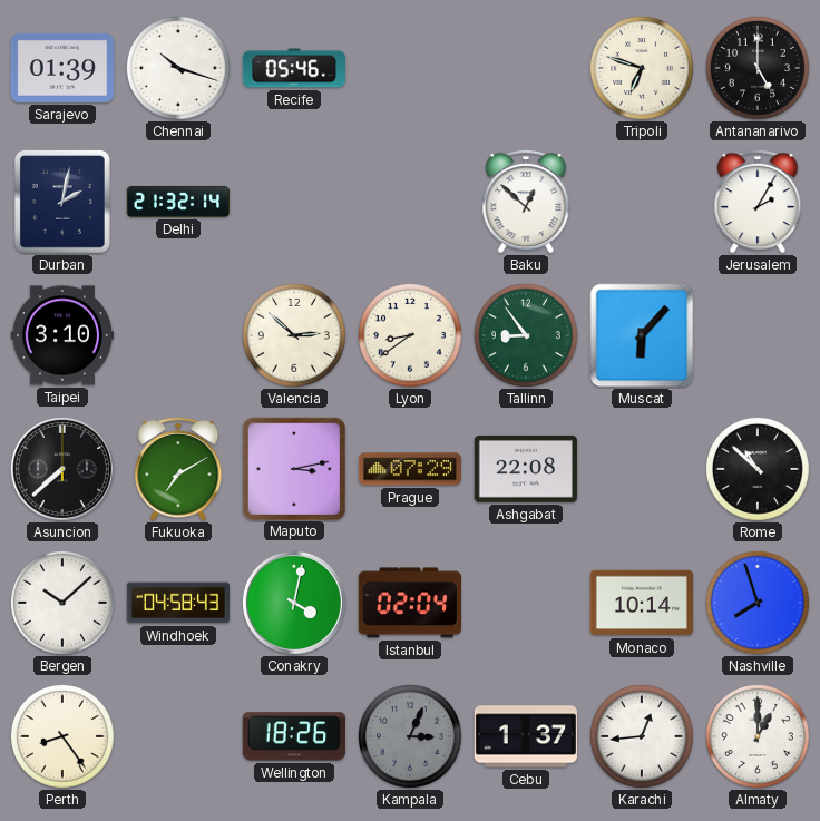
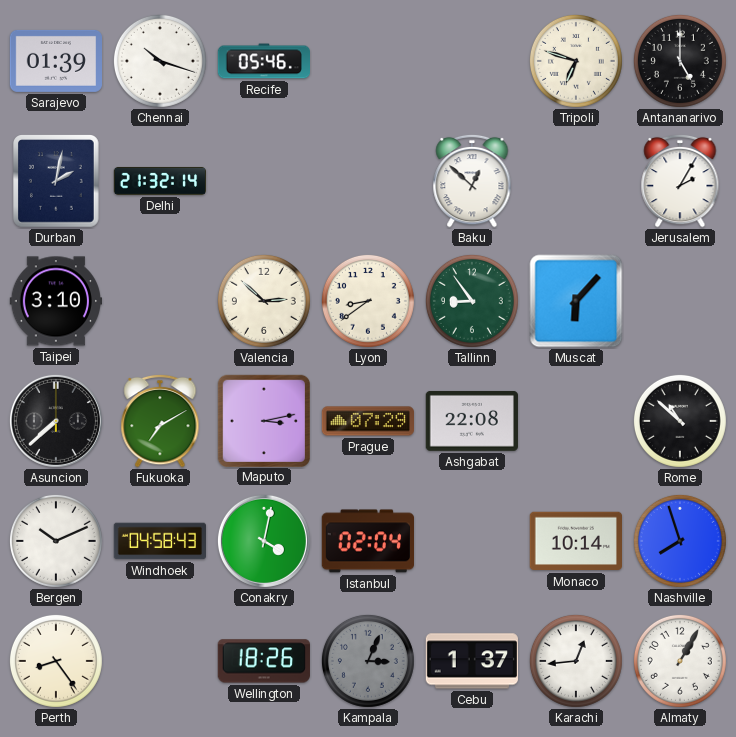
Bergen: 10:08 -> 10:11
Almaty: 1:00 -> 1:05
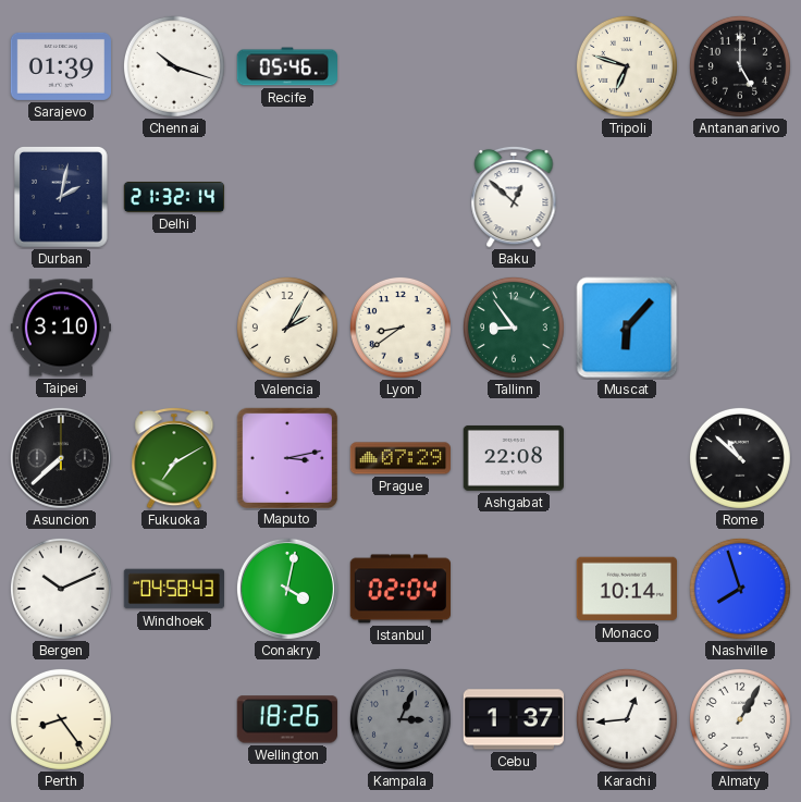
Jerusalem: 2:05 -> none
Valencia: 2:52 -> 2:05
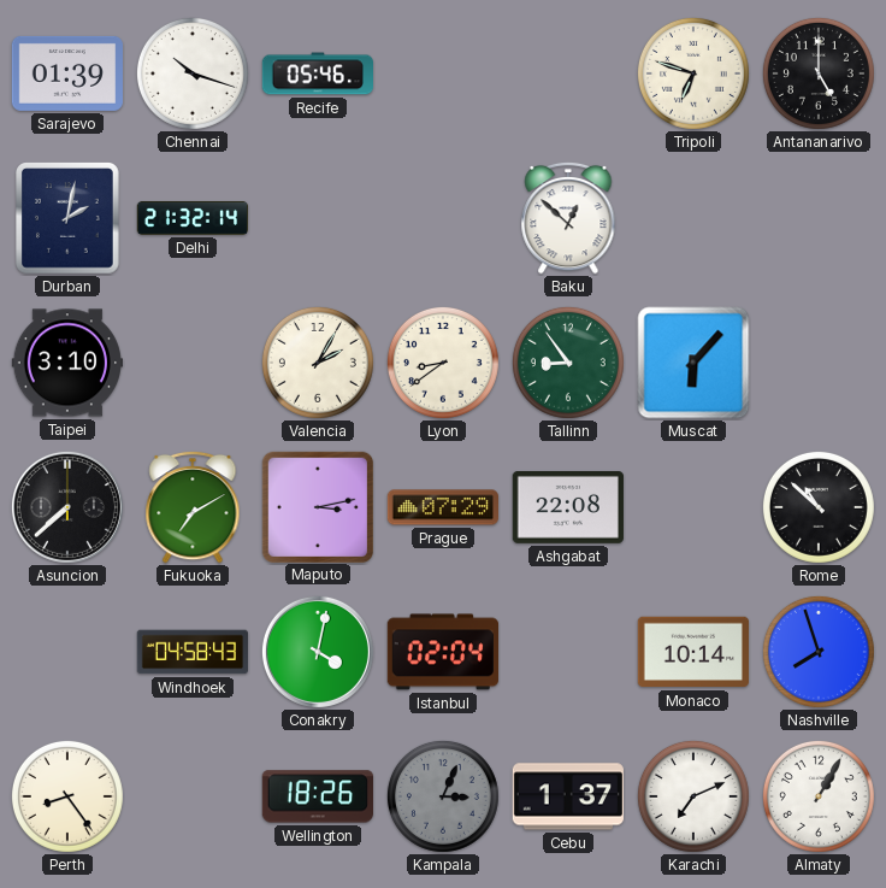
Bergen: 10:11 -> none
Karachi: 12:44 -> 7:11
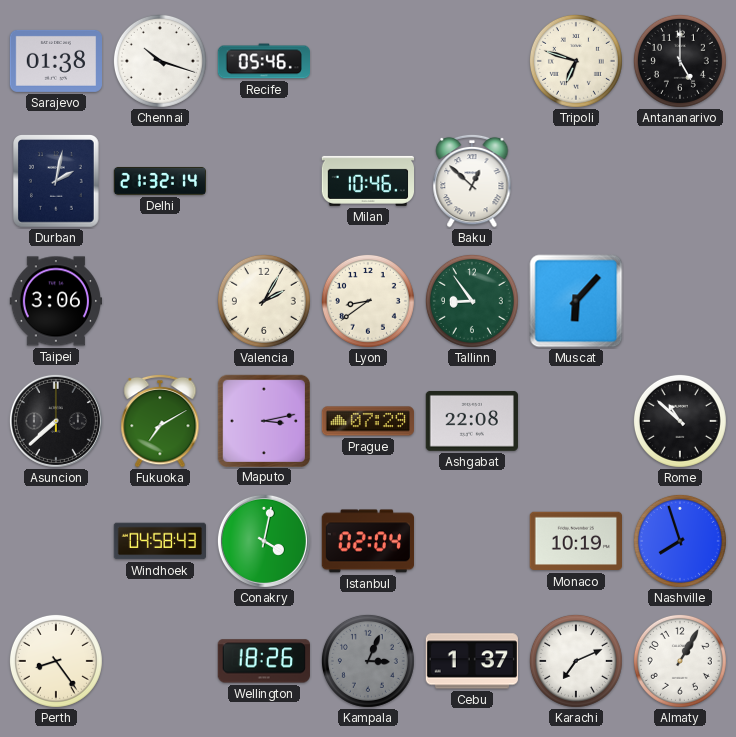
Sarajevo: 01:39 -> 01:38
Milan: none -> 10:46
Taipei: 3:10 -> 3:06
Monaco: 10:14 -> 10:19
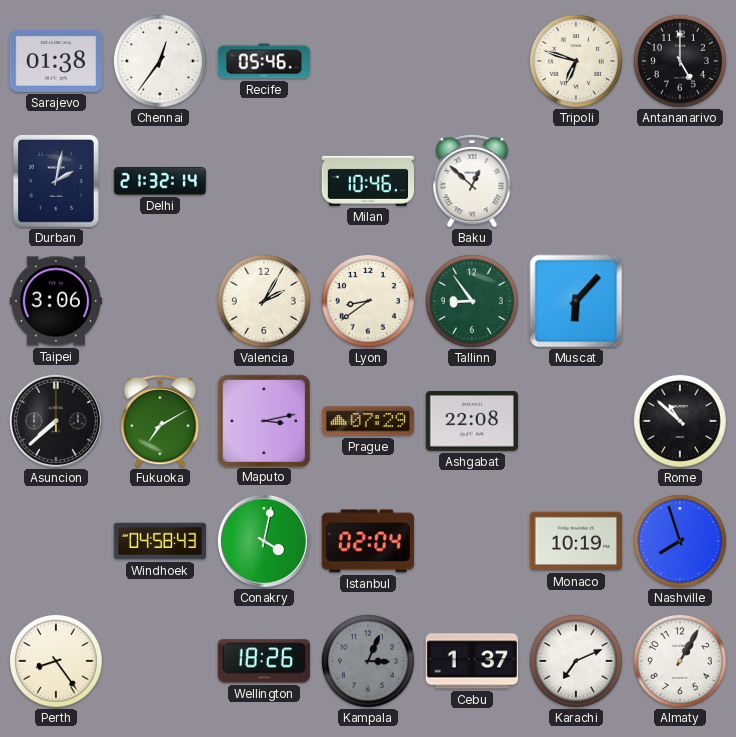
Chennai: 10:18 -> 12:36
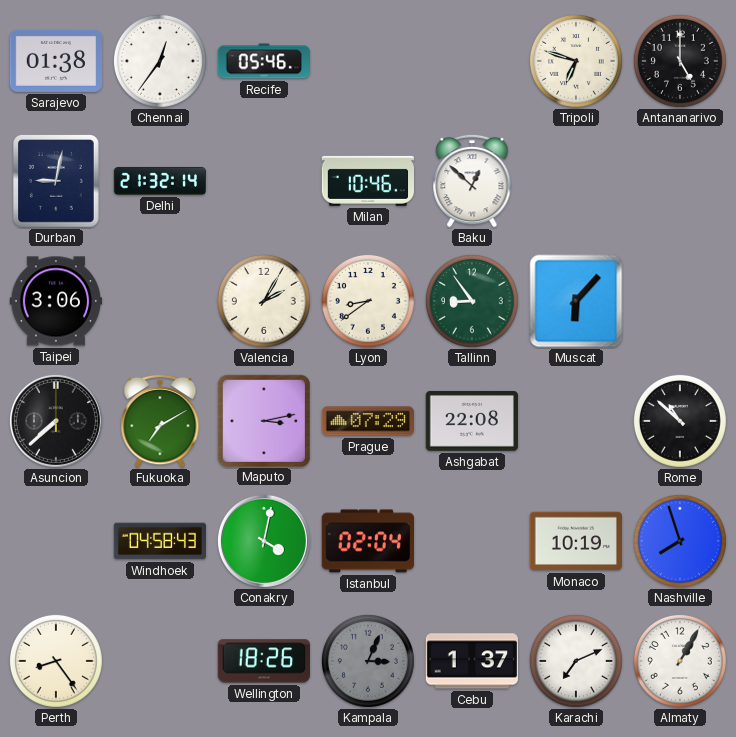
Durban: 2:02 -> 9:02
